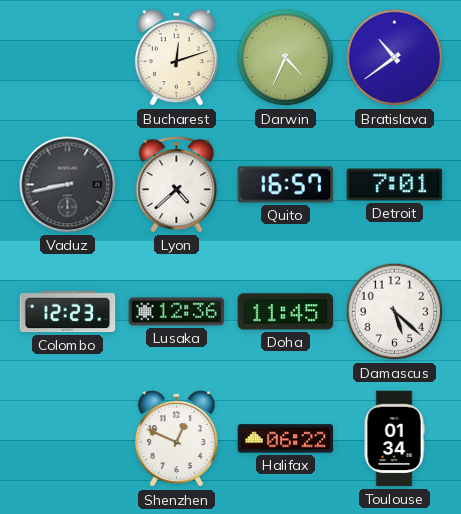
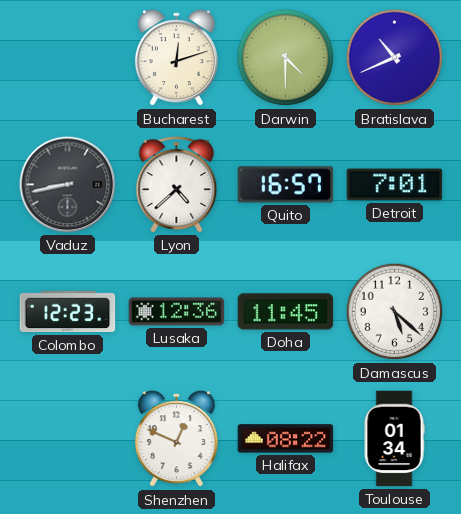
Darwin: 4:34 -> 4:30
Bratislava: 10:39 -> 10:41
Halifax: 06:22 -> 08:22
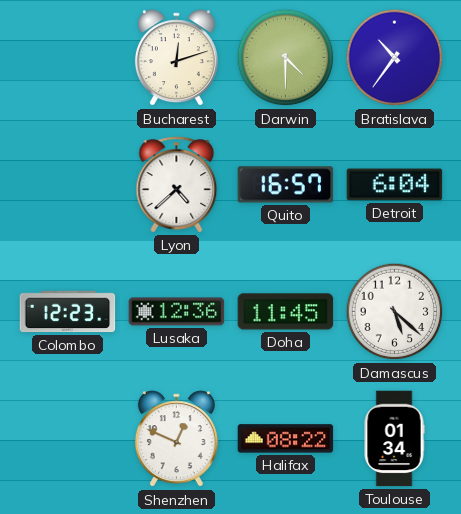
Bratislava: 10:41 -> 10:36
Vaduz: 8:43 -> none
Detroit: 7:01 -> 6:04
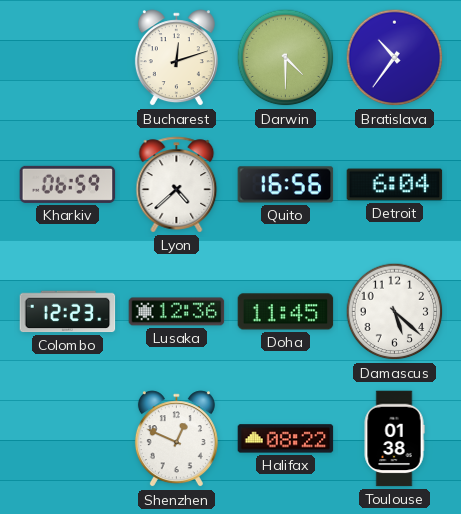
Kharkiv: none -> 06:59
Quito: 16:57 -> 16:56
Toulouse: 01:34 -> 01:38
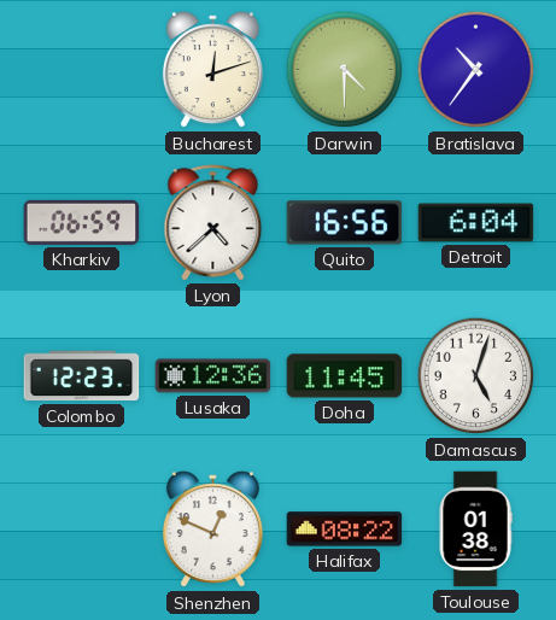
Damascus: 5:22 -> 5:03
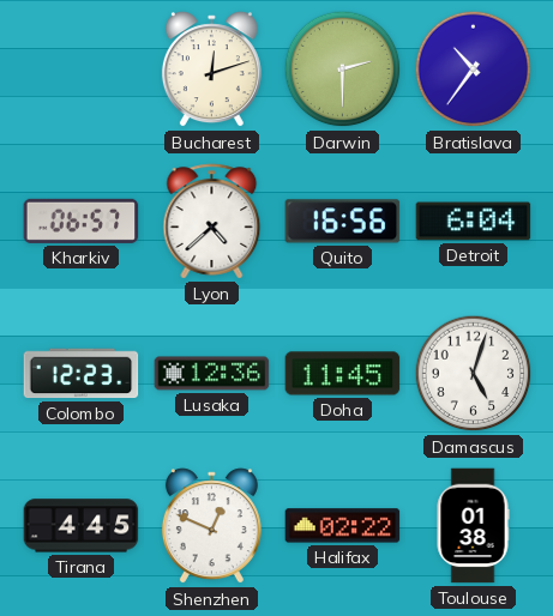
Darwin: 4:30 -> 2:30
Kharkiv: 06:59 -> 06:57
Tirana: none -> 4:45
Halifax: 08:22 -> 02:22
